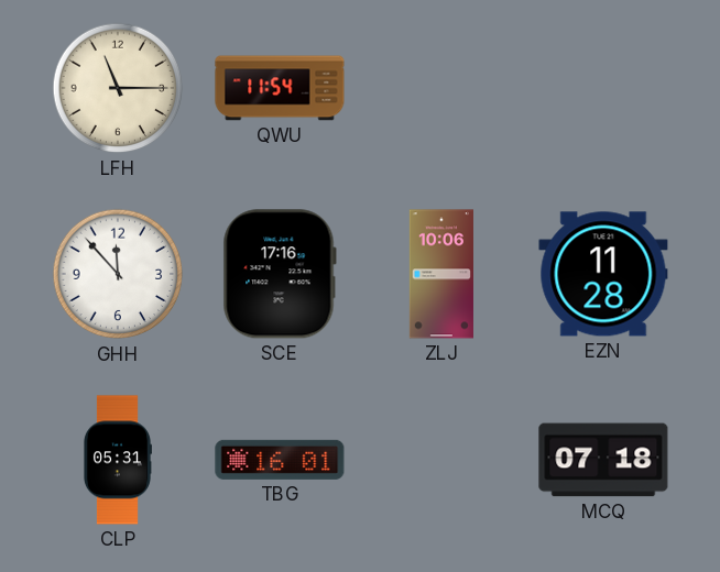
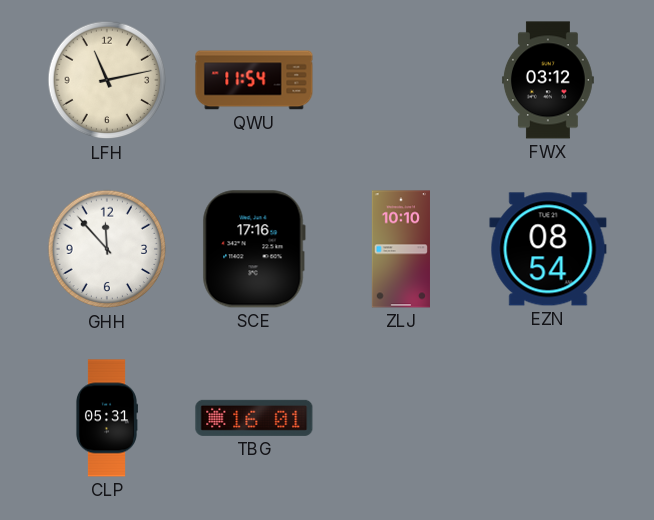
LFH: 11:15 -> 11:13
FWX: none -> 03:12
ZLJ: 10:06 -> 10:10
EZN: 11:28 -> 08:54
MCQ: 07:18 -> none
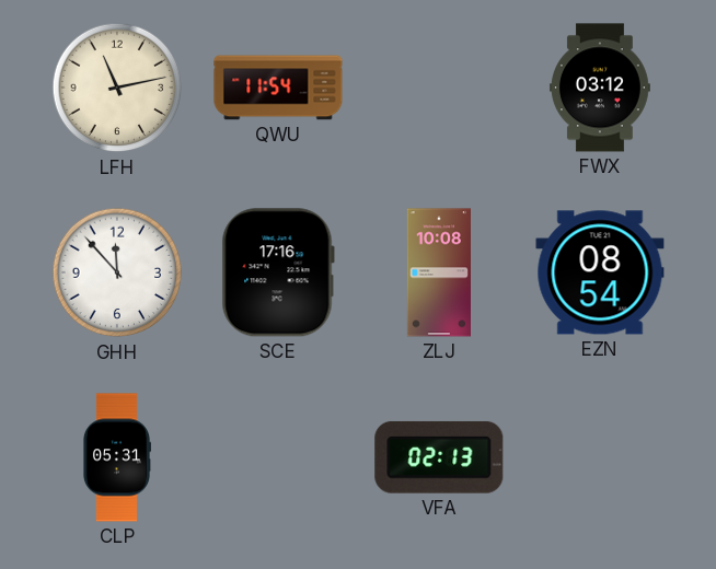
ZLJ: 10:10 -> 10:08
TBG: 16:01 -> none
VFA: none -> 02:13
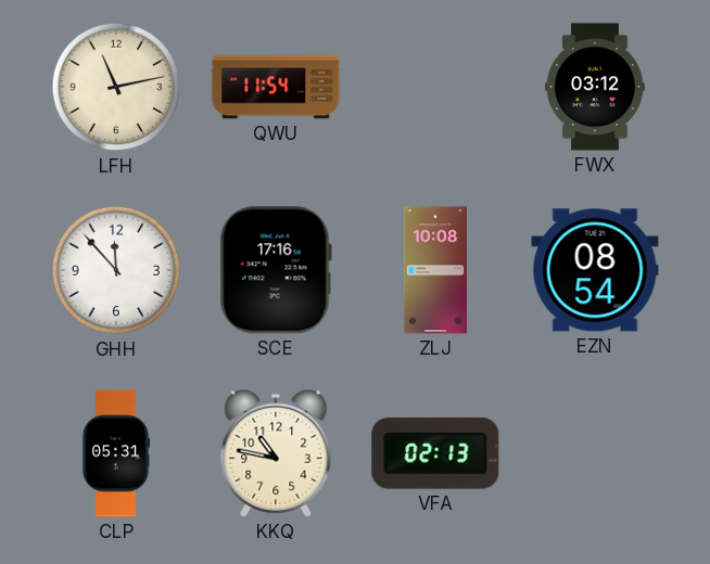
KKQ: none -> 10:47
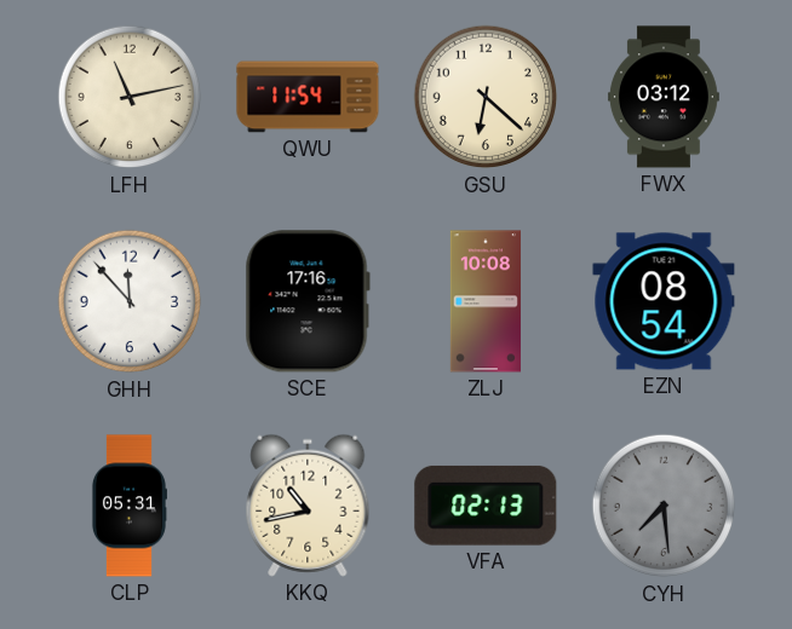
GSU: none -> 6:22
KKQ: 10:47 -> 10:43
CYH: none -> 7:29
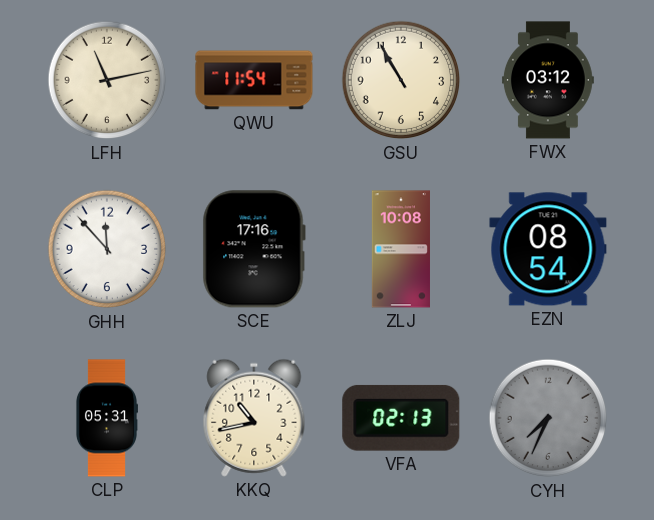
GSU: 6:22 -> 10:55
CYH: 7:29 -> 7:34
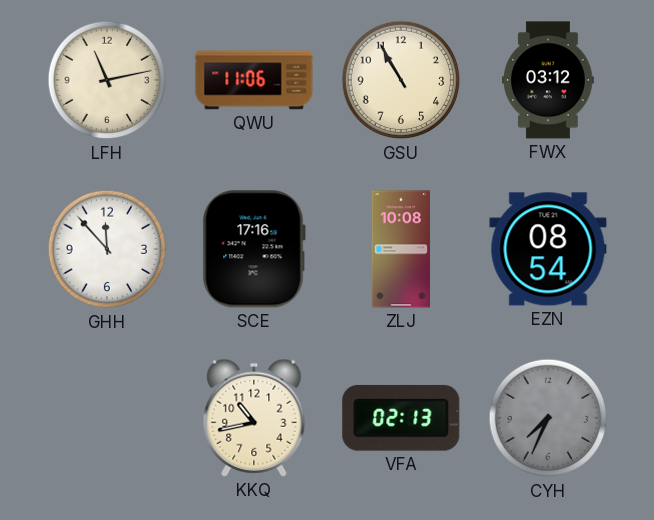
QWU: 11:54 -> 11:06
CLP: 05:31 -> none
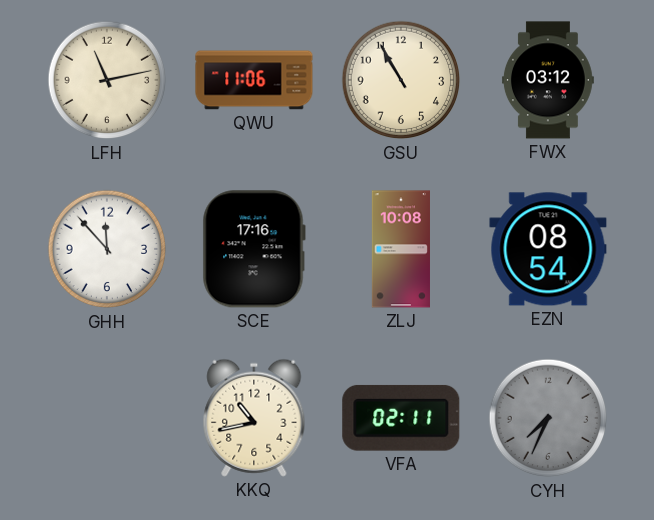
VFA: 02:13 -> 02:11
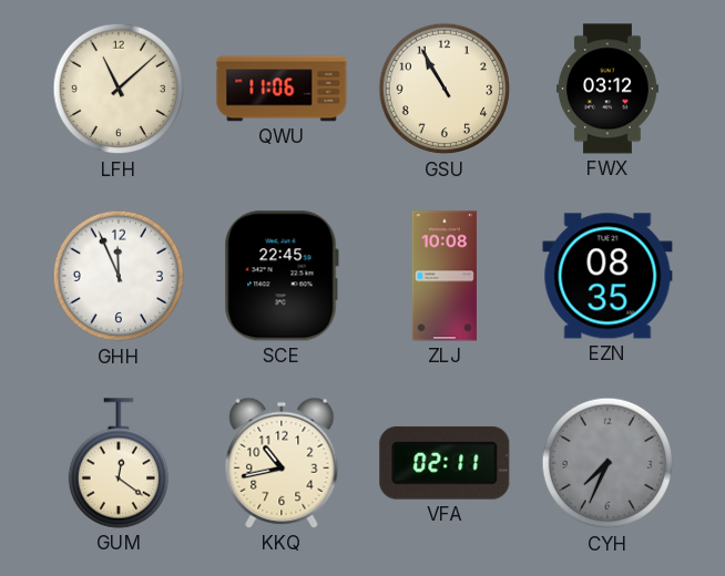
LFH: 11:13 -> 11:08
GHH: 11:53 -> 11:56
SCE: 17:16 -> 22:45
EZN: 08:54 -> 08:35
GUM: none -> 12:21
